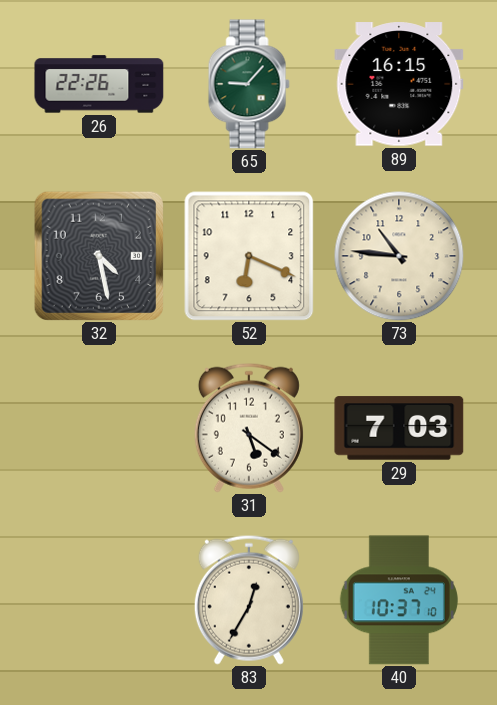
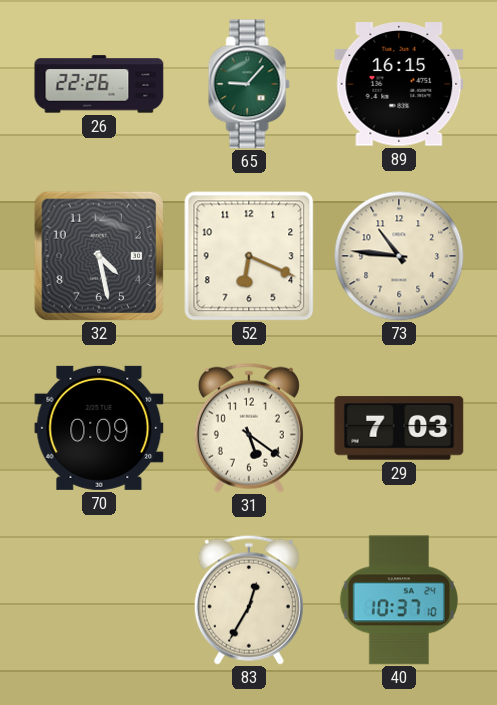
70: none -> 0:09
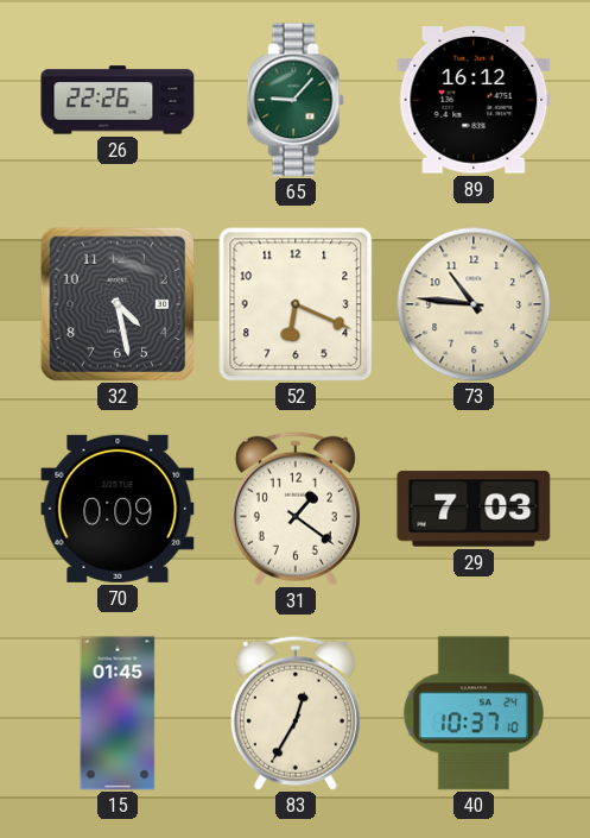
89: 16:15 -> 16:12
31: 5:21 -> 1:21
15: none -> 01:45
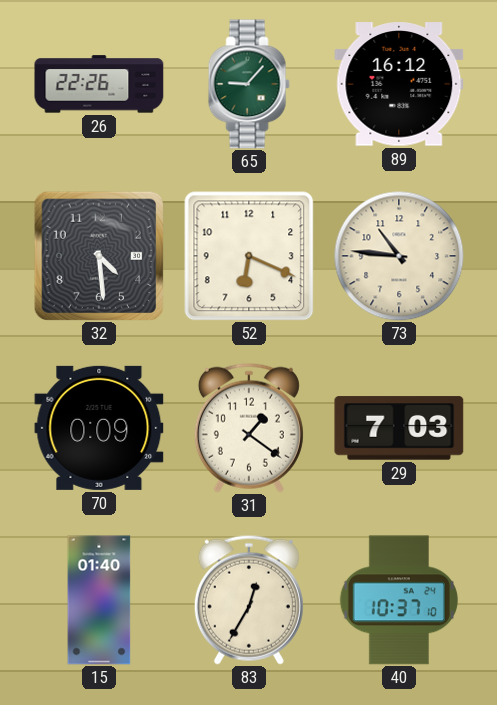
32: 4:28 -> 4:29
15: 01:45 -> 01:40
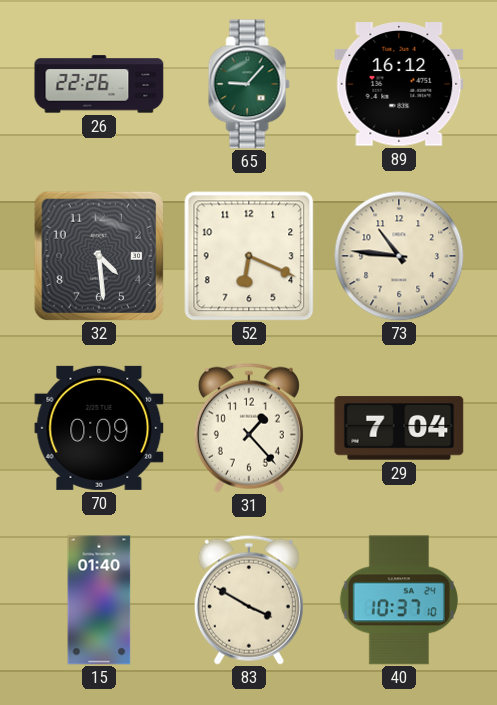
31: 1:21 -> 1:23
29: 7:03 -> 7:04
83: 12:35 -> 3:50
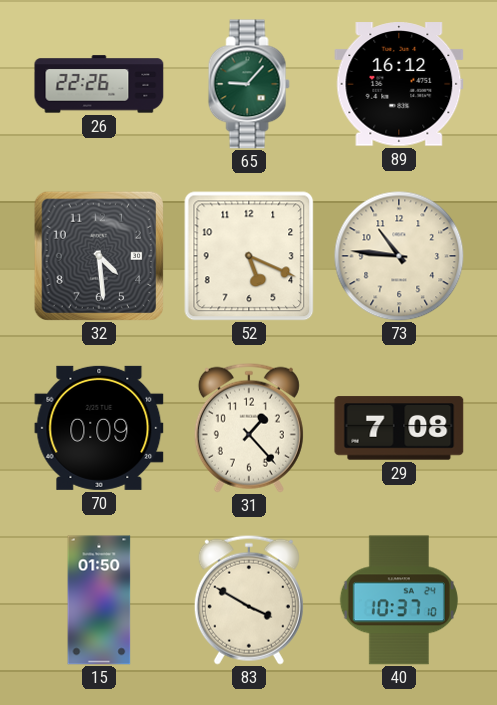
52: 6:19 -> 5:19
29: 7:04 -> 7:08
15: 01:40 -> 01:50
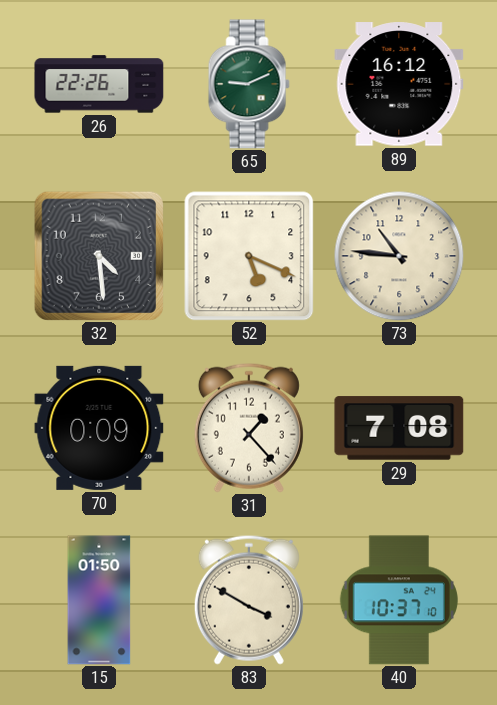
65: 9:07 -> 9:11
